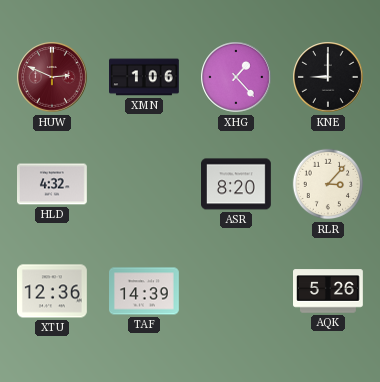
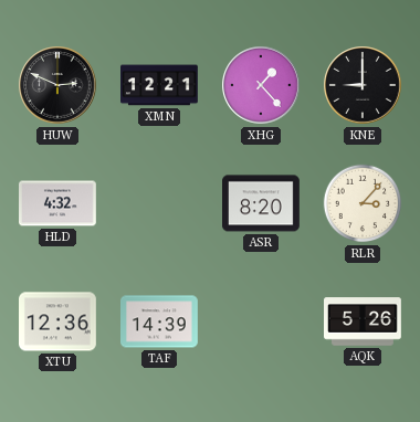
HUW dial: burgundy -> black
XMN: 1:06 -> 12:21
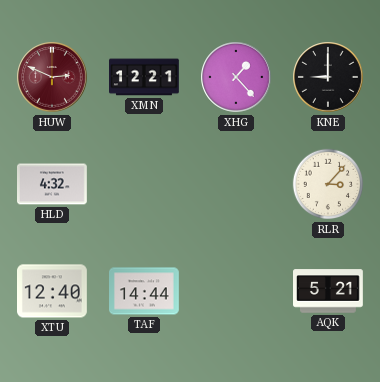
HUW dial: black -> burgundy
ASR: 8:20 -> none
XTU: 12:36 -> 12:40
TAF: 14:39 -> 14:44
AQK: 5:26 -> 5:21
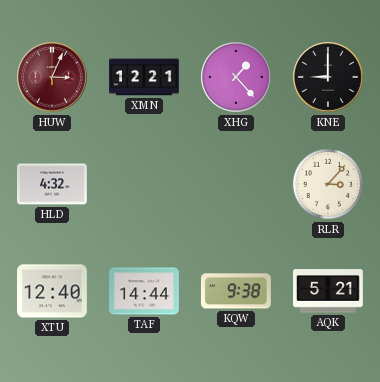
HUW: 2:49 -> 3:04
KQW: none -> 9:38
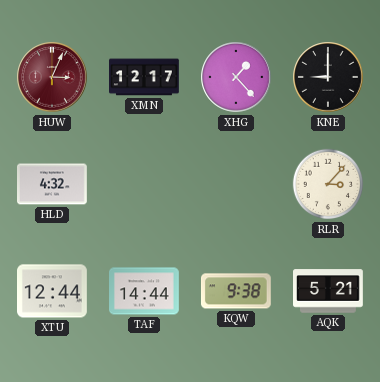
XMN: 12:21 -> 12:17
XTU: 12:40 -> 12:44
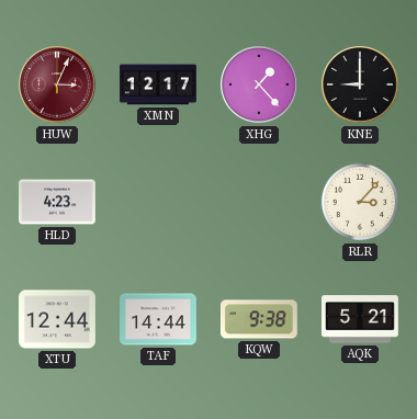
HLD: 4:32 -> 4:23
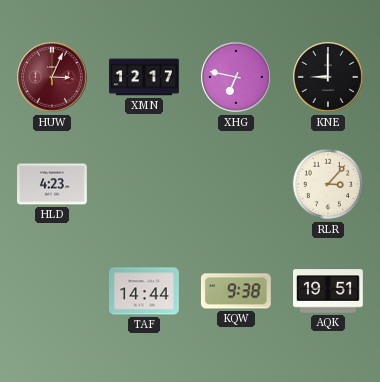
XHG: 1:23 -> 6:47
XTU: 12:44 -> none
AQK: 5:21 -> 19:51
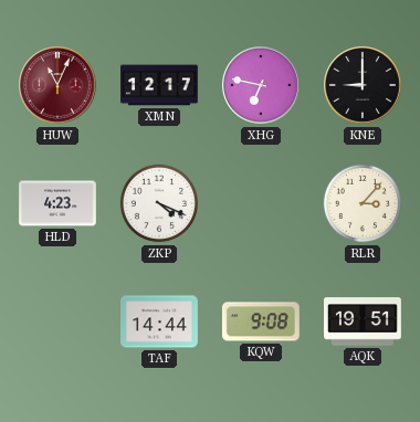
HUW: 3:04 -> 11:04
ZKP: none -> 4:19
KQW: 9:38 -> 9:08
